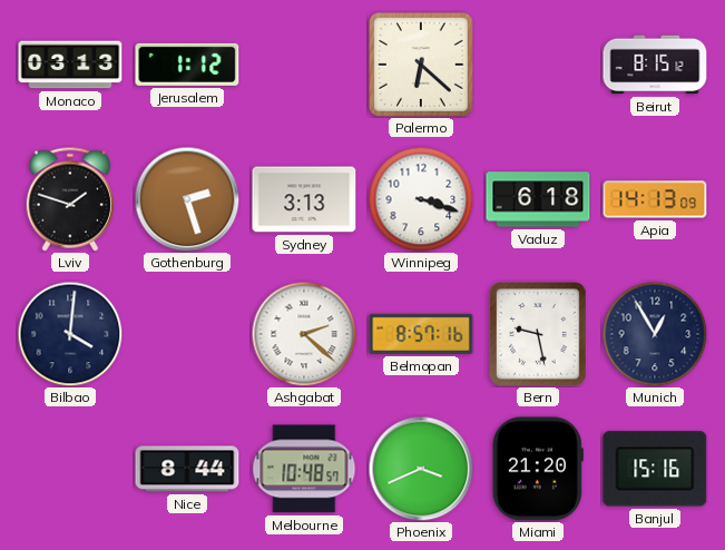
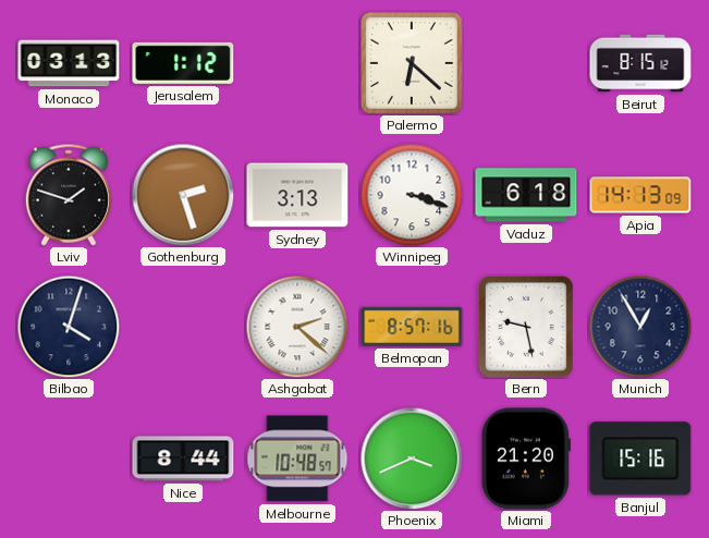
Bilbao: 4:01 -> 4:03
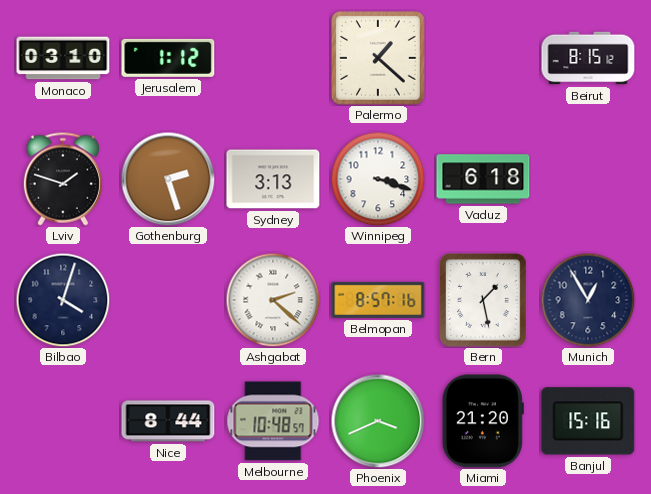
Monaco: 03:13 -> 03:10
Palermo: 6:22 -> 1:22
Apia: 14:13 -> none
Bern: 9:28 -> 1:28
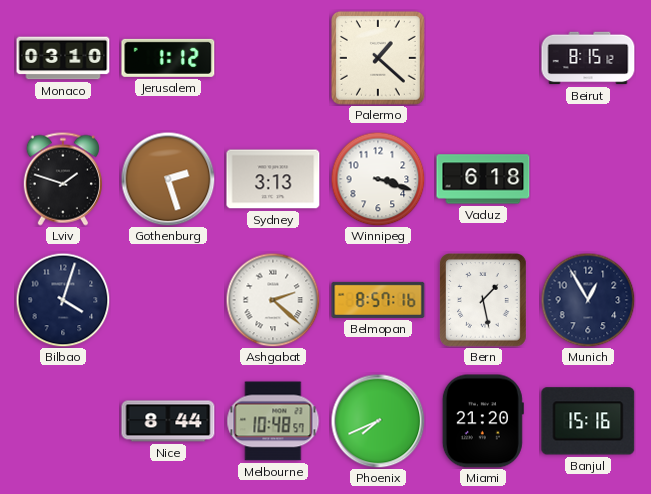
Phoenix: 3:41 -> 7:41
